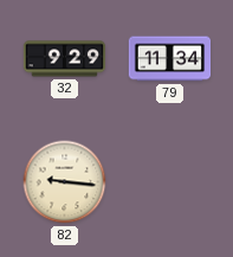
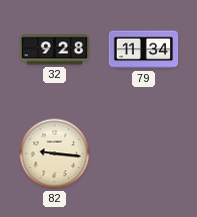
32: 9:29 -> 9:28
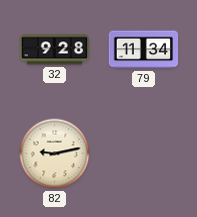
82: 9:16 -> 9:13
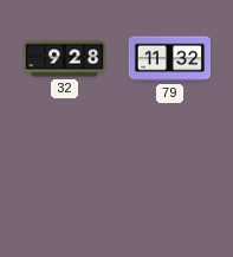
79: 11:34 -> 11:32
82: 9:13 -> none
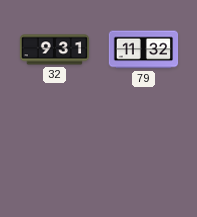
32: 9:28 -> 9:31
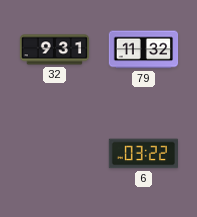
6: none -> 03:22
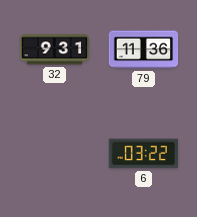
79: 11:32 -> 11:36
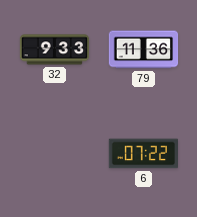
32: 9:31 -> 9:33
6: 03:22 -> 07:22
